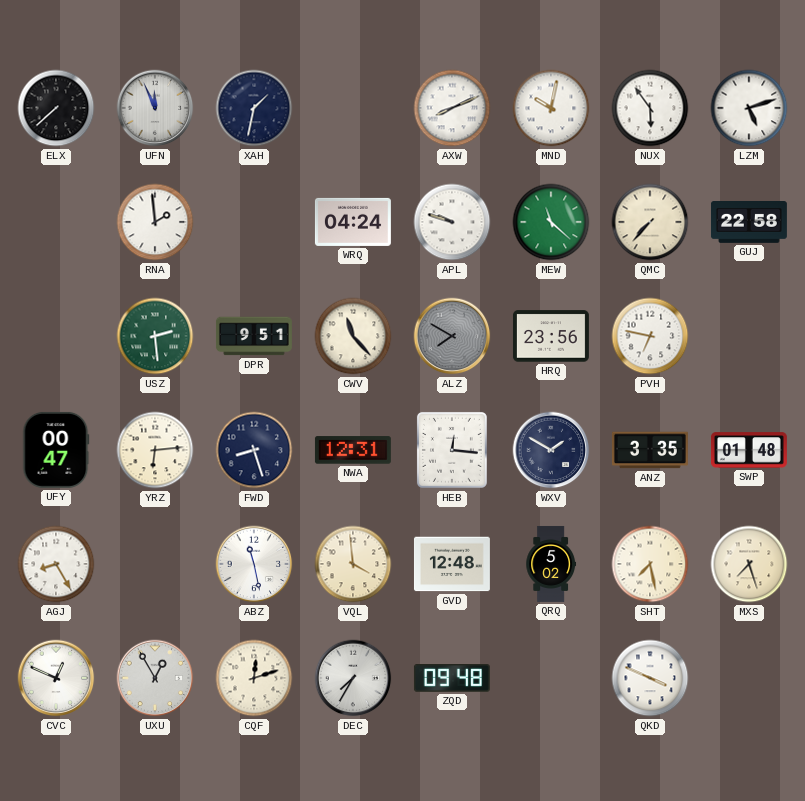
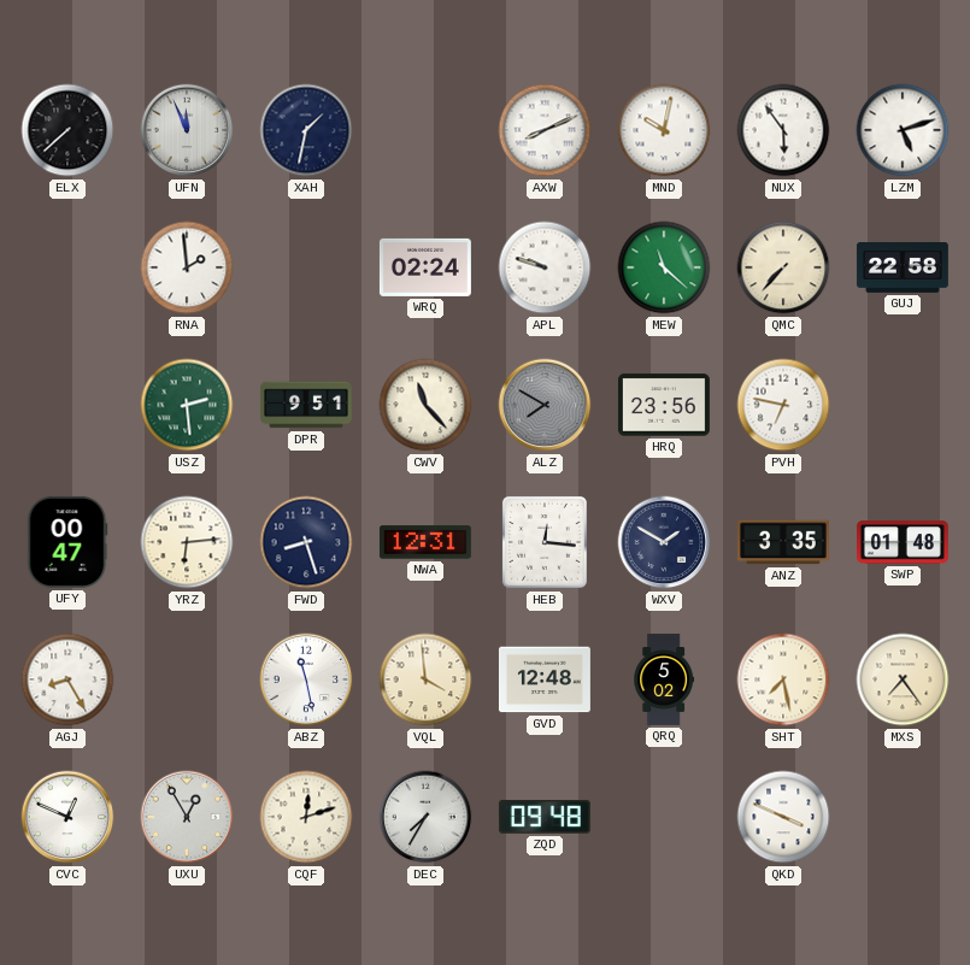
WRQ: 04:24 -> 02:24
MXS: 7:27 -> 7:24
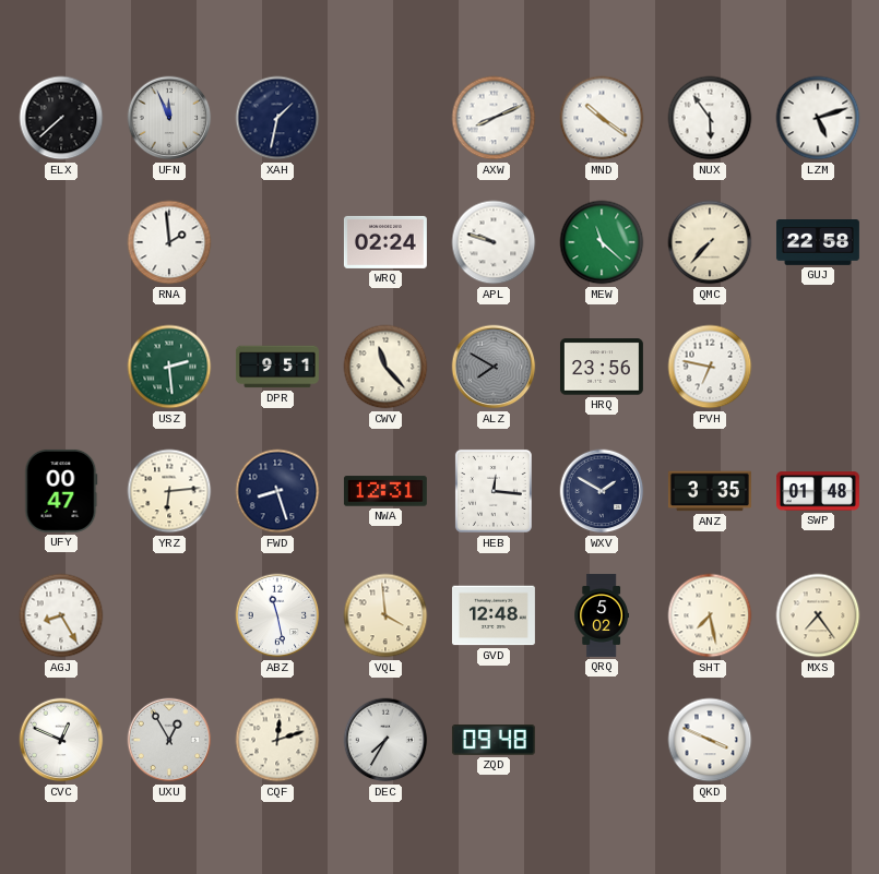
MND: 10:02 -> 10:21
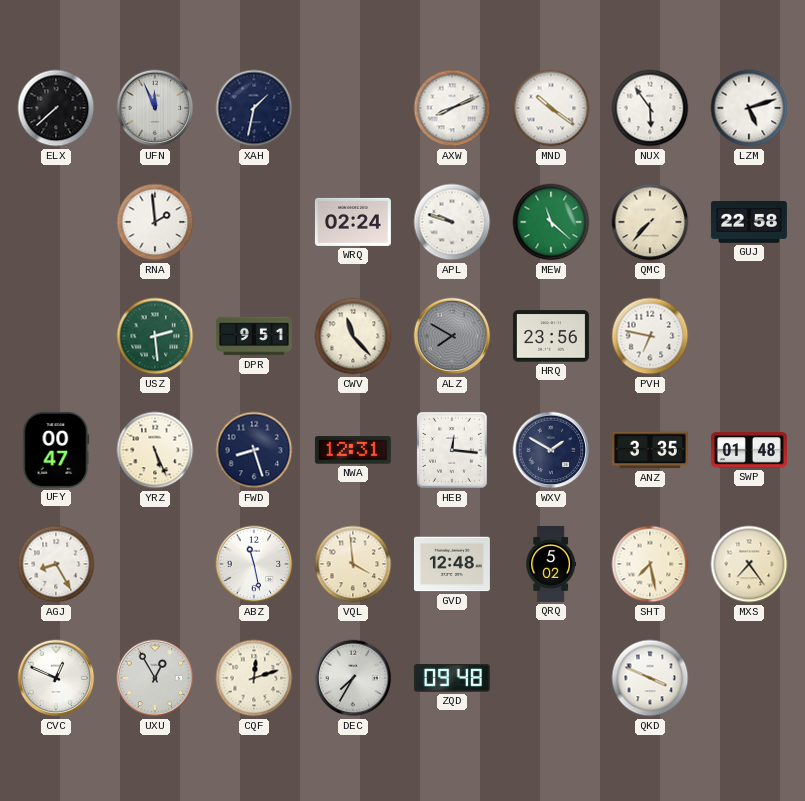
YRZ: 6:14 -> 5:26
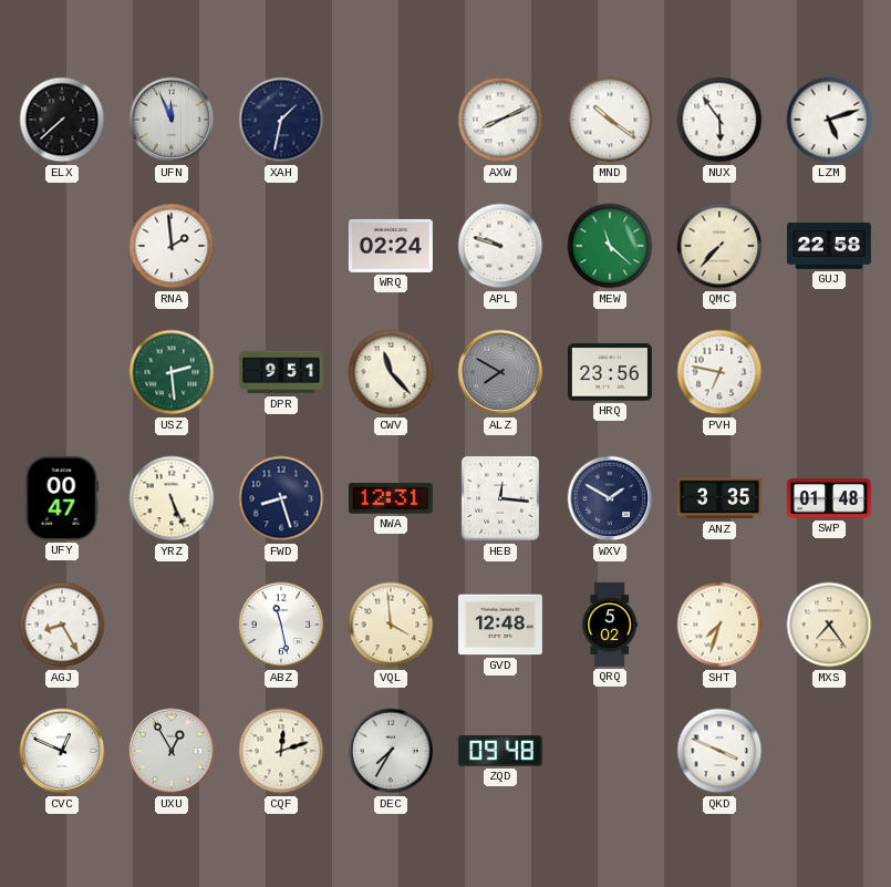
SHT: 7:28 -> 7:33
